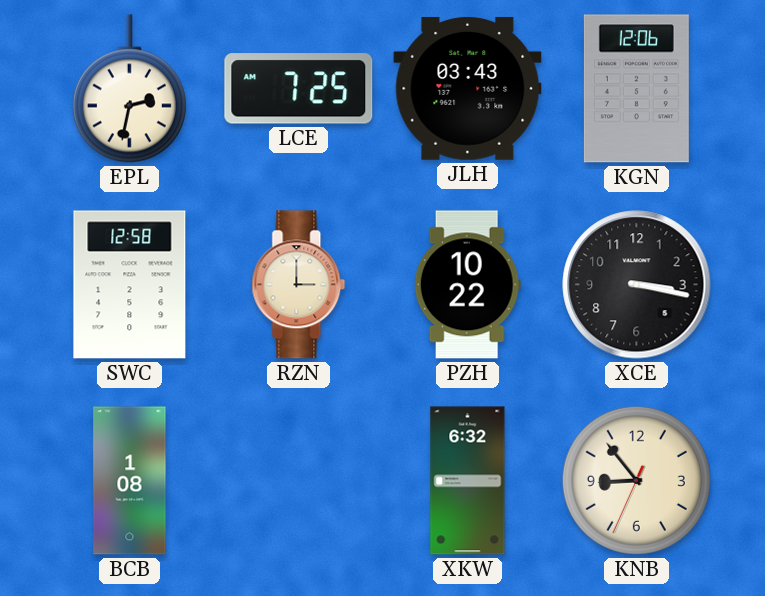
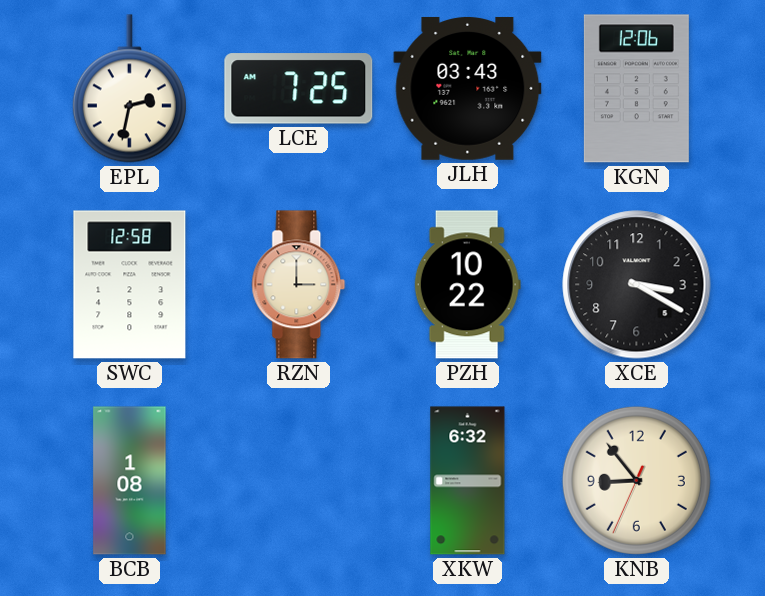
XCE: 3:17 -> 3:20
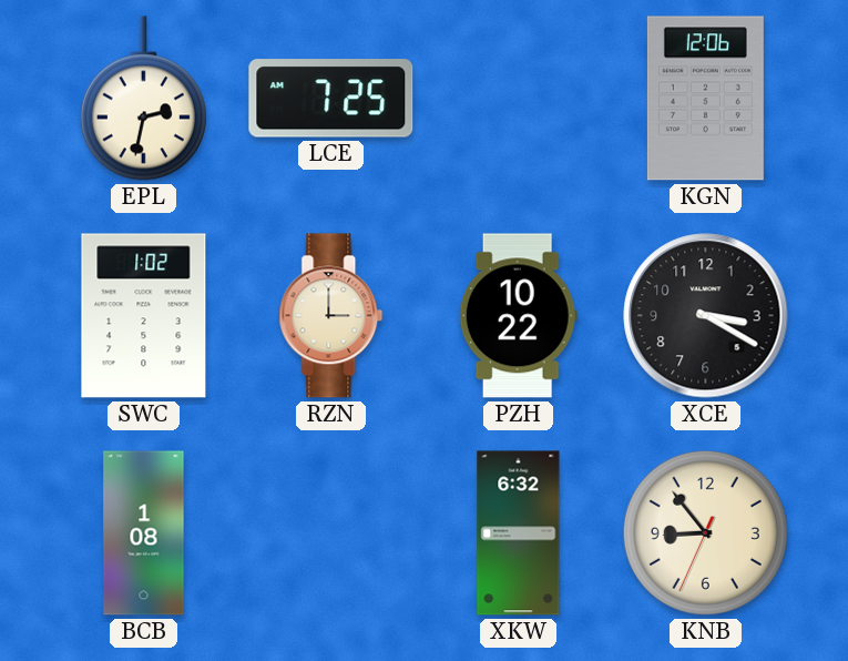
JLH: 03:43 -> none
SWC: 12:58 -> 1:02
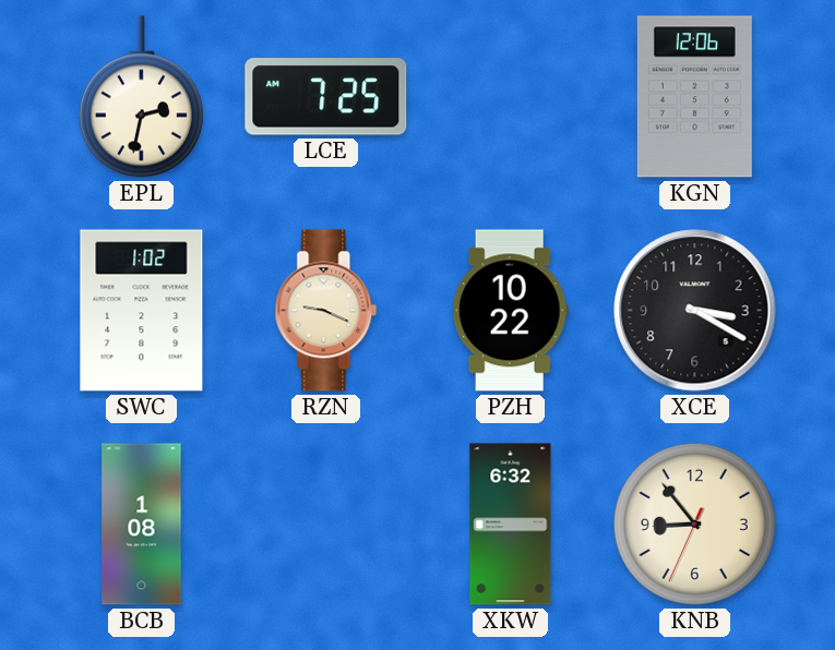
RZN: 3:00 -> 9:19
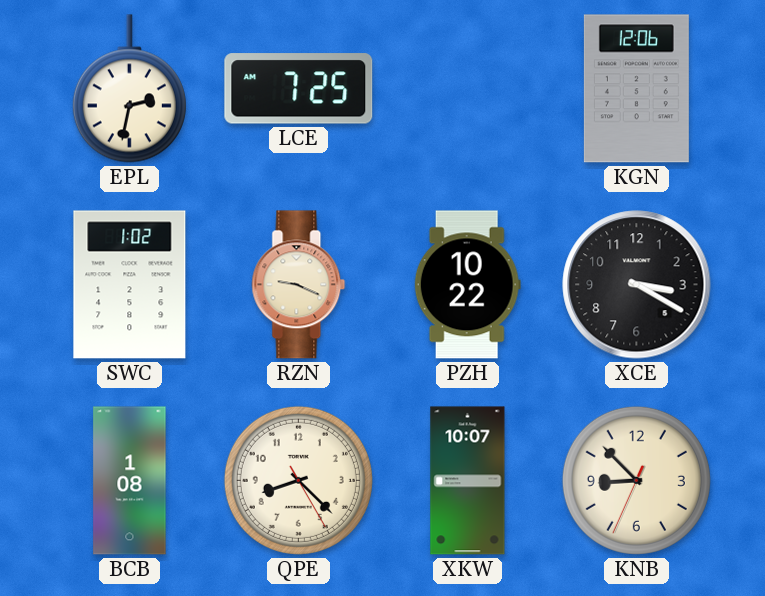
QPE: none -> 8:22
XKW: 6:32 -> 10:07
KNB: 8:53 -> 8:52
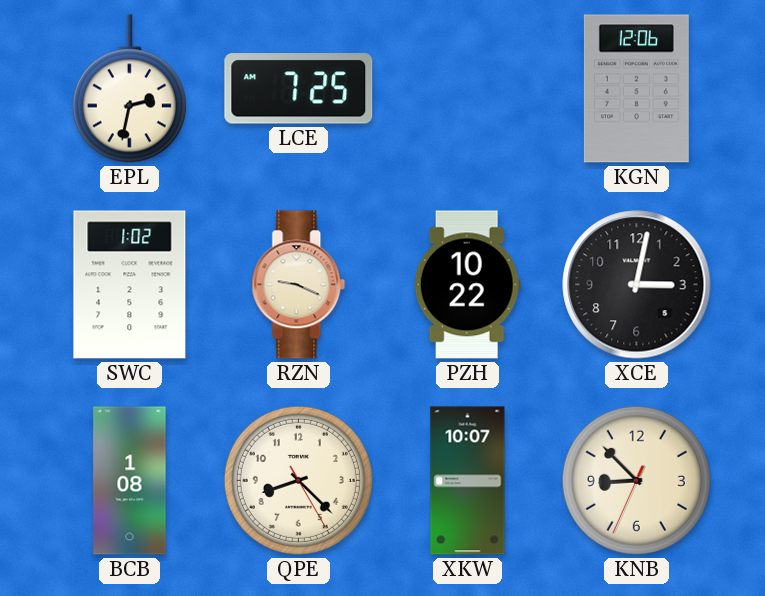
XCE: 3:20 -> 3:02
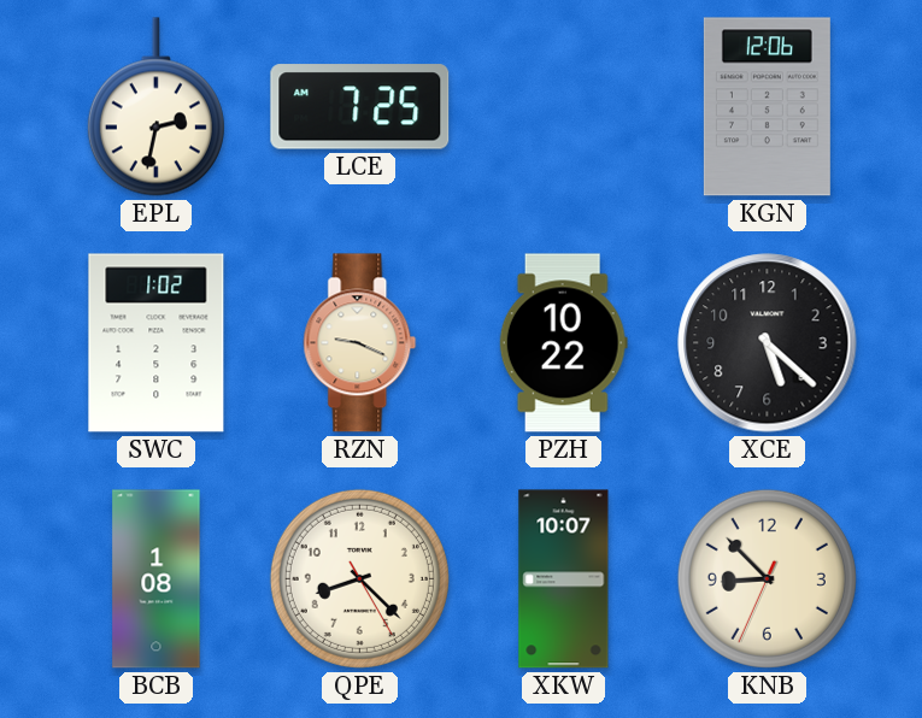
XCE: 3:02 -> 5:22
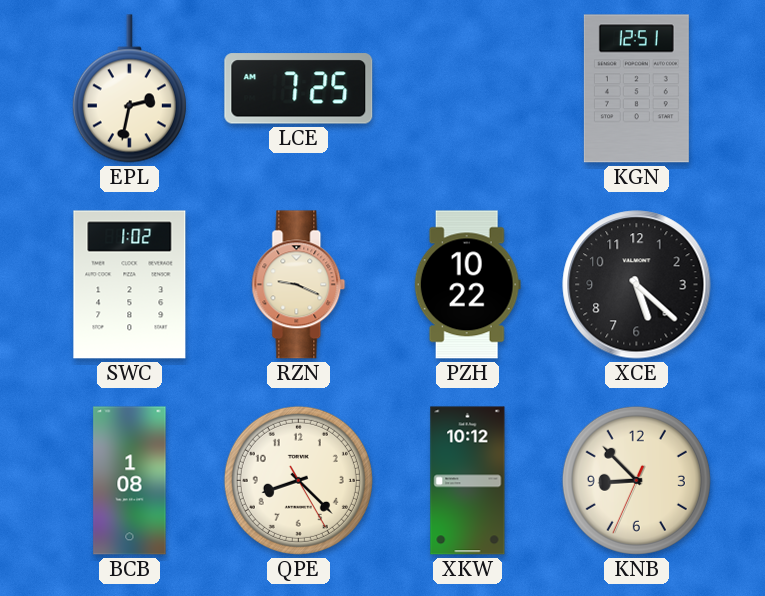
KGN: 12:06 -> 12:51
XKW: 10:07 -> 10:12
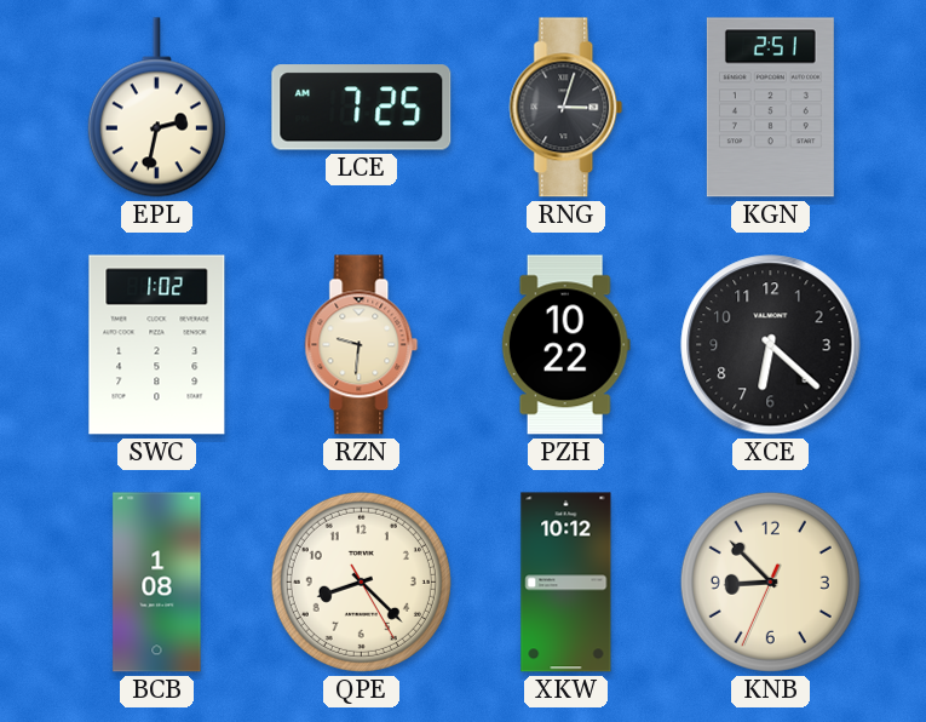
RNG: none -> 3:03
KGN: 12:51 -> 2:51
RZN: 9:19 -> 9:31
XCE: 5:22 -> 6:22
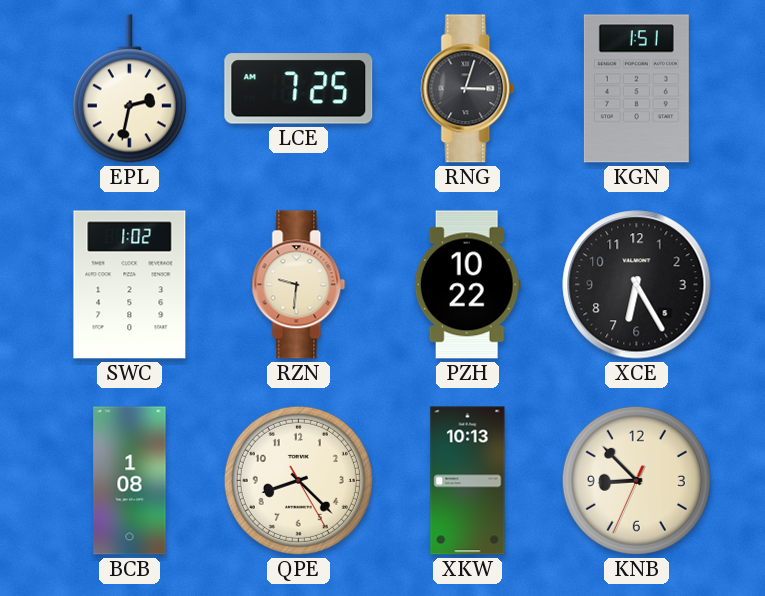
KGN: 2:51 -> 1:51
XCE: 6:22 -> 6:25
XKW: 10:12 -> 10:13
